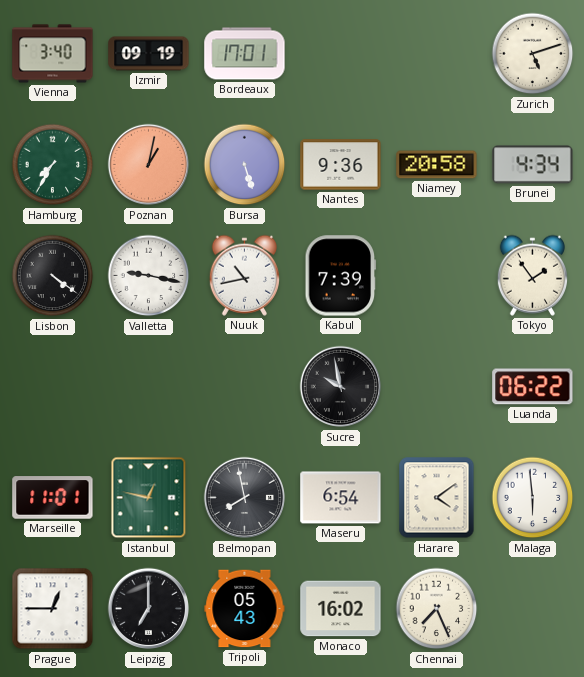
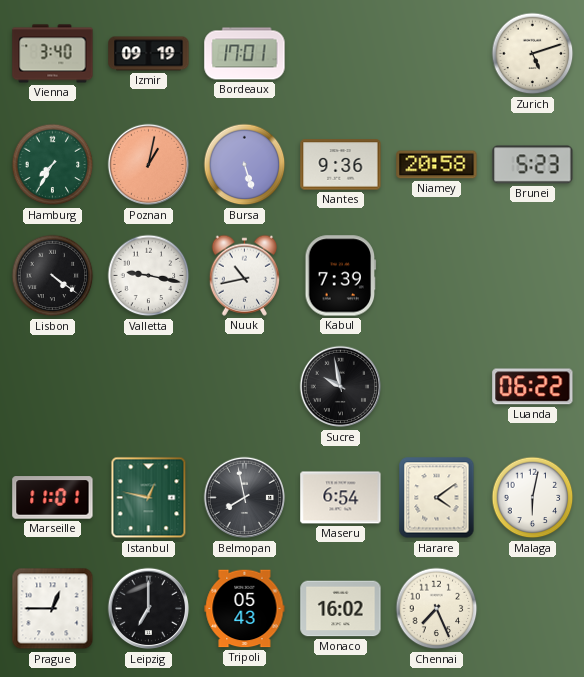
Brunei: 4:34 -> 5:23
Tokyo: 1:54 -> none
Malaga: 5:59 -> 6:02
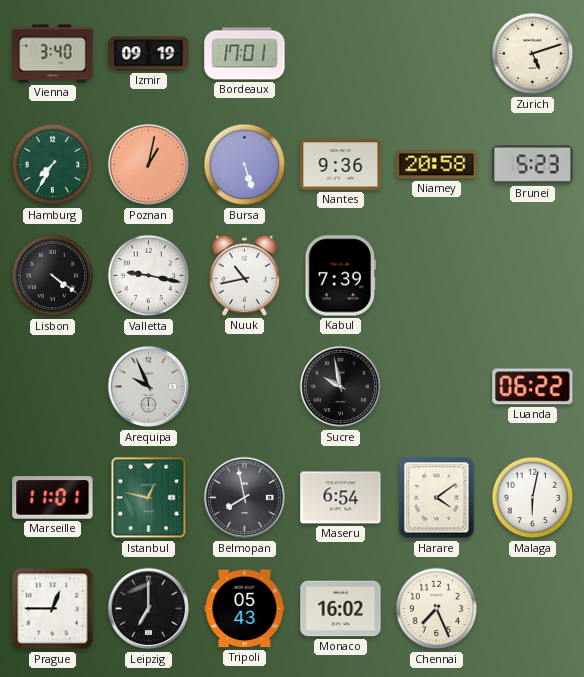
Arequipa: none -> 9:56
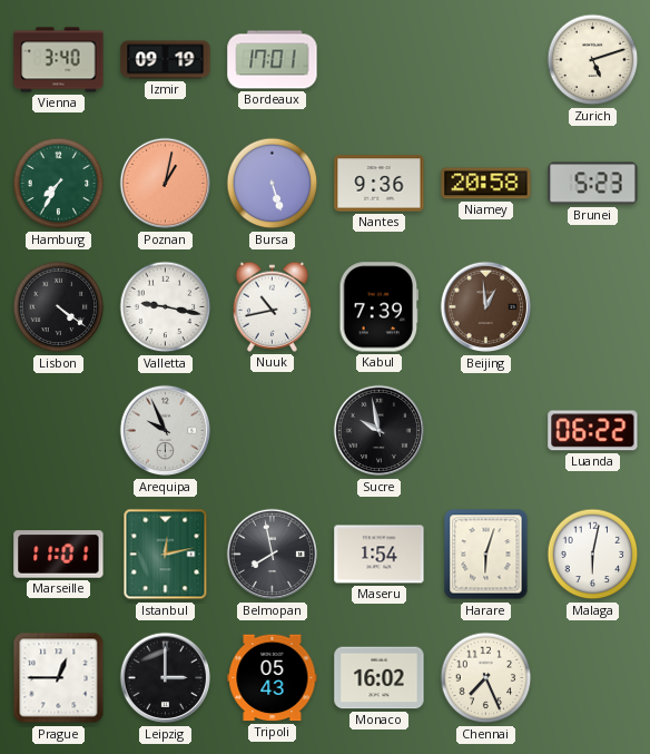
Beijing: none -> 12:59
Istanbul: 12:47 -> 12:13
Maseru: 6:54 -> 1:54
Harare: 4:09 -> 6:03
Leipzig: 7:00 -> 3:00
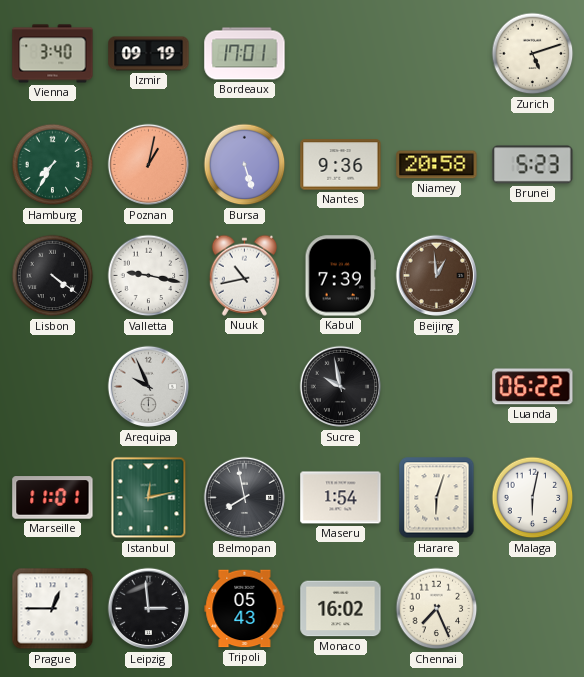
Leipzig: 3:00 -> 2:59
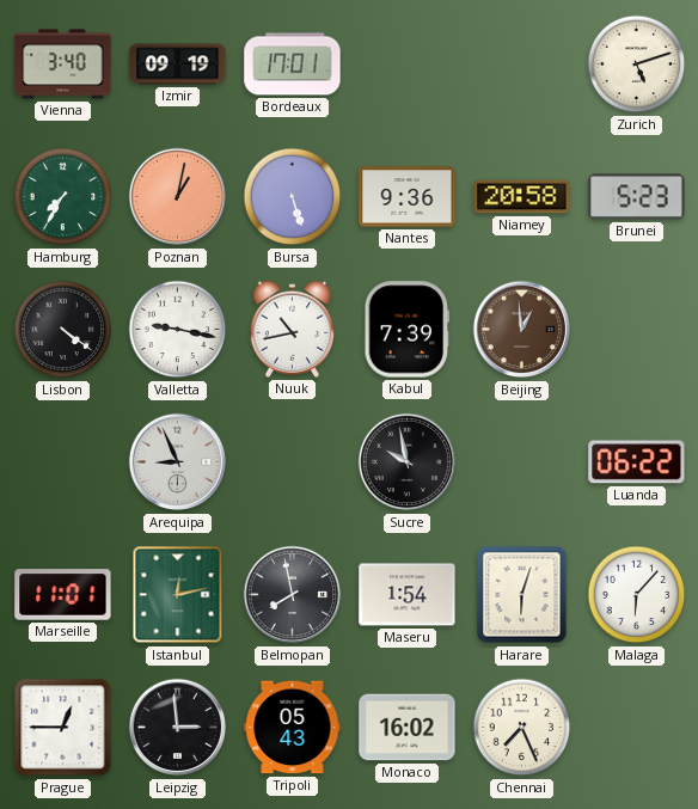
Arequipa: 9:56 -> 8:56
Malaga: 6:02 -> 6:07
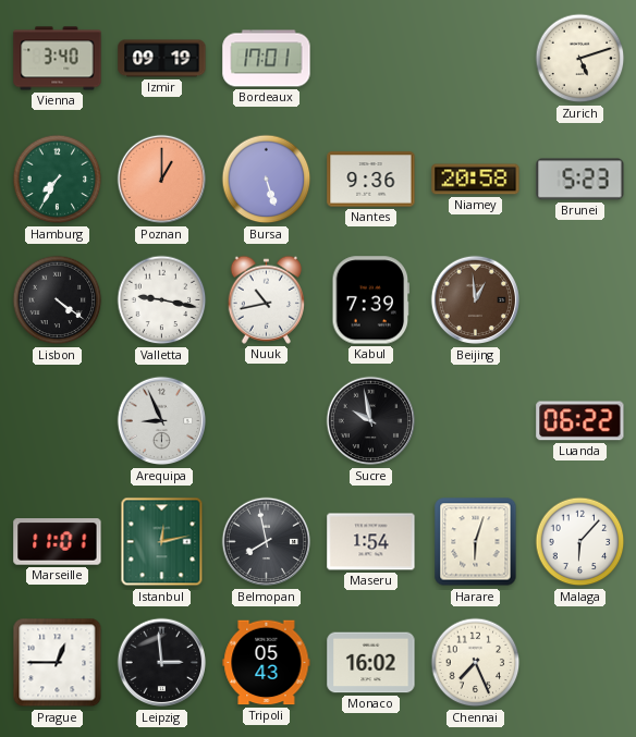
Poznan: 1:02 -> 1:00
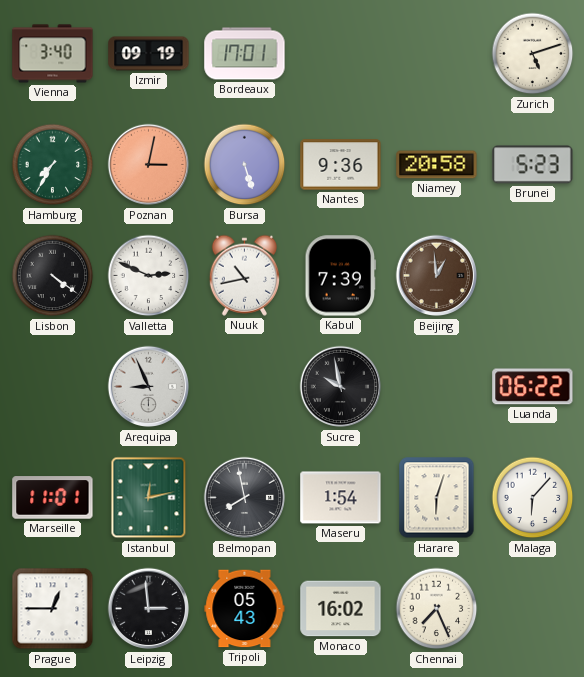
Poznan: 1:00 -> 3:02
Valletta: 9:17 -> 2:49
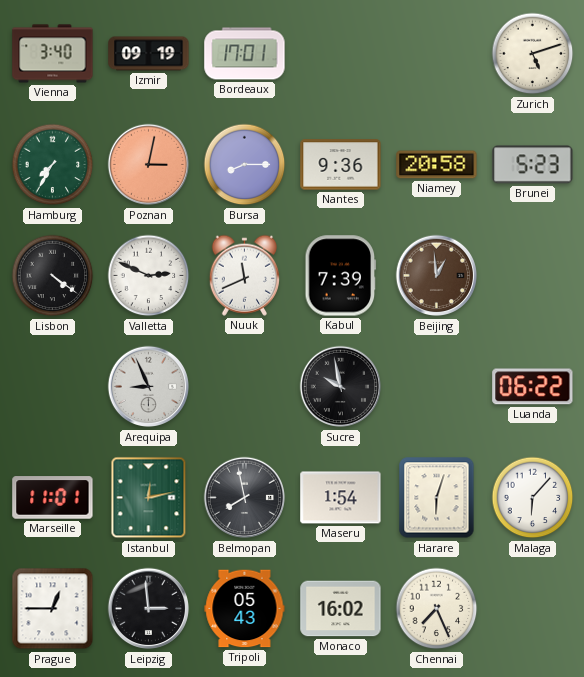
Bursa: 5:27 -> 8:15
Nuuk: 10:43 -> 11:41
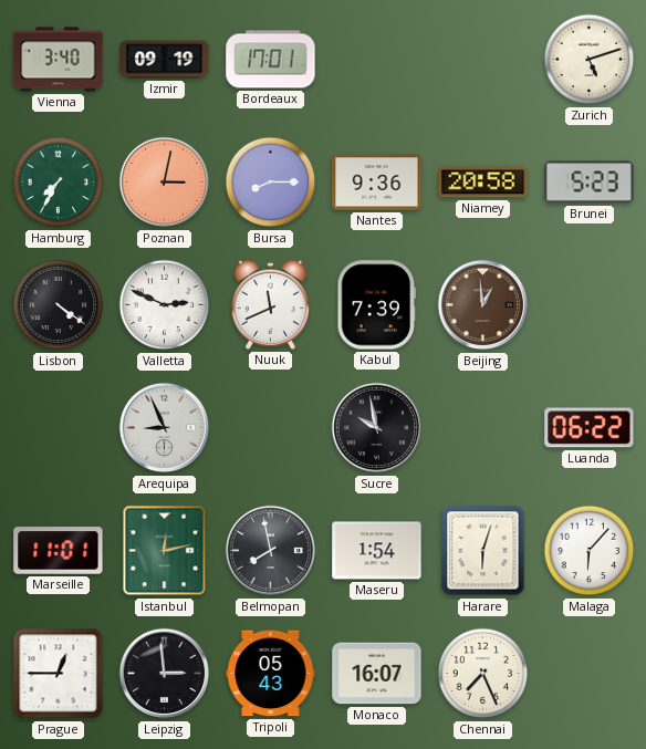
Monaco: 16:02 -> 16:07
